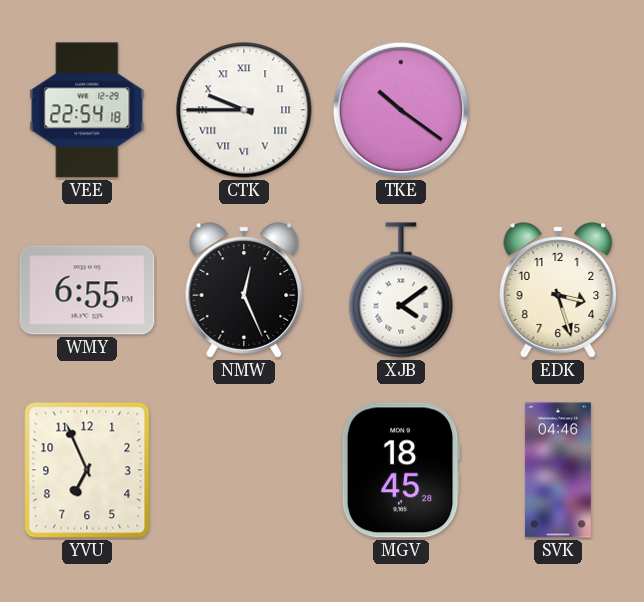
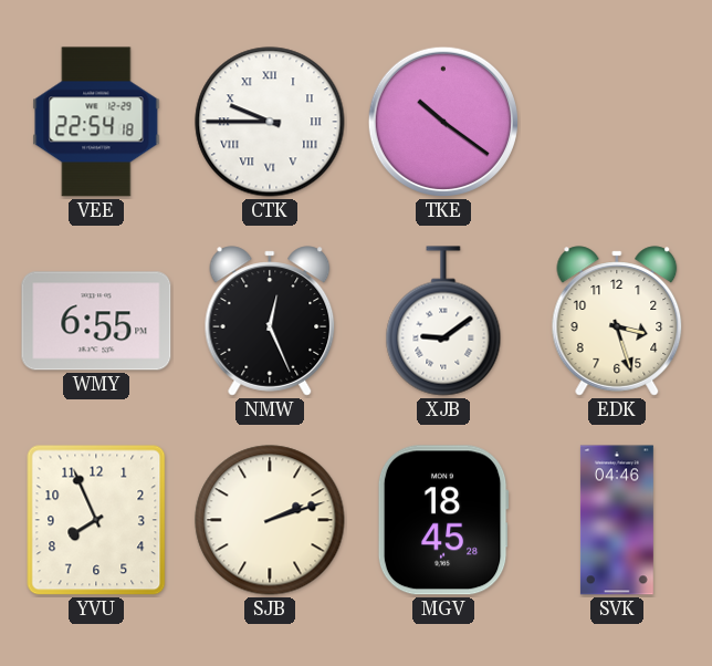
XJB: 4:09 -> 9:09
YVU: 6:56 -> 7:56
SJB: none -> 2:12
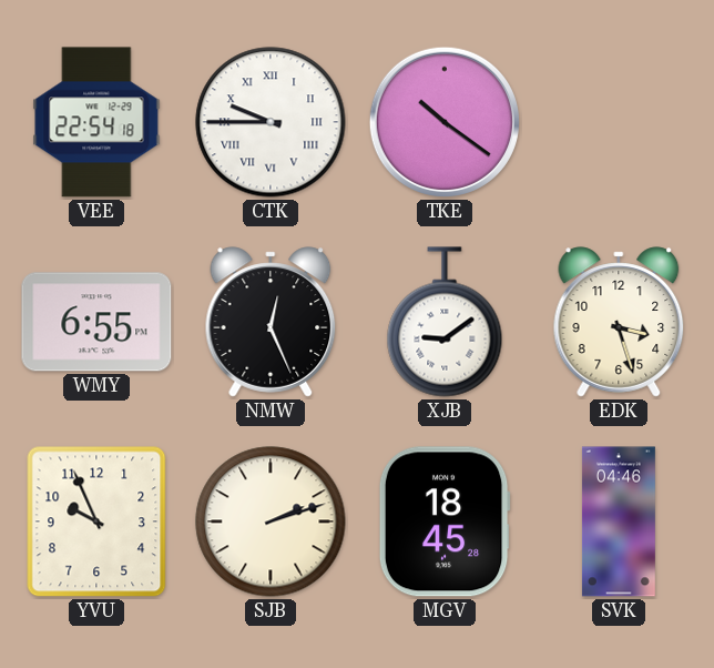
YVU: 7:56 -> 9:56
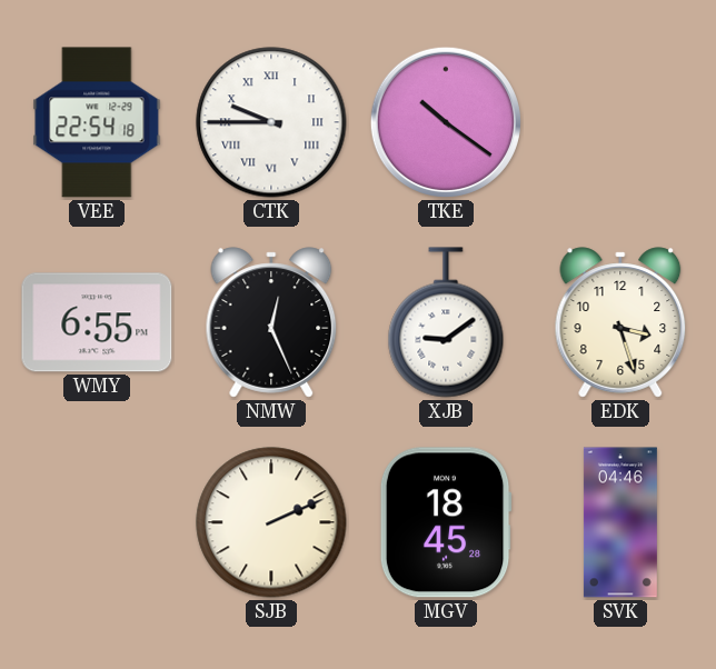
YVU: 9:56 -> none
SJB: 2:12 -> 2:11
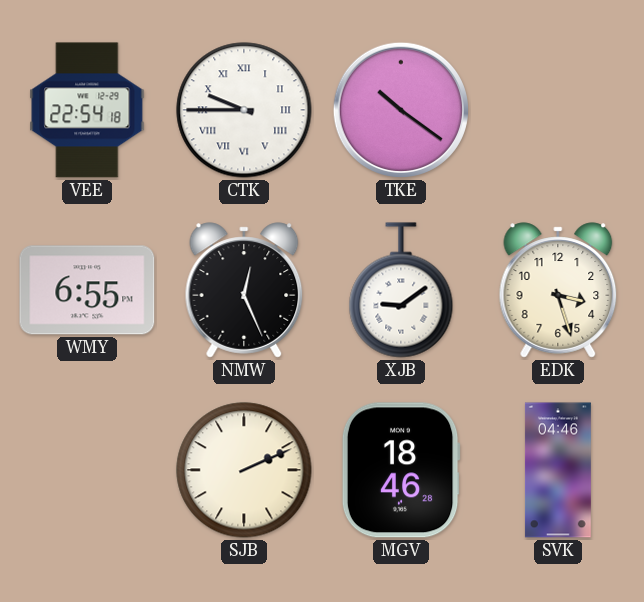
MGV: 18:45 -> 18:46
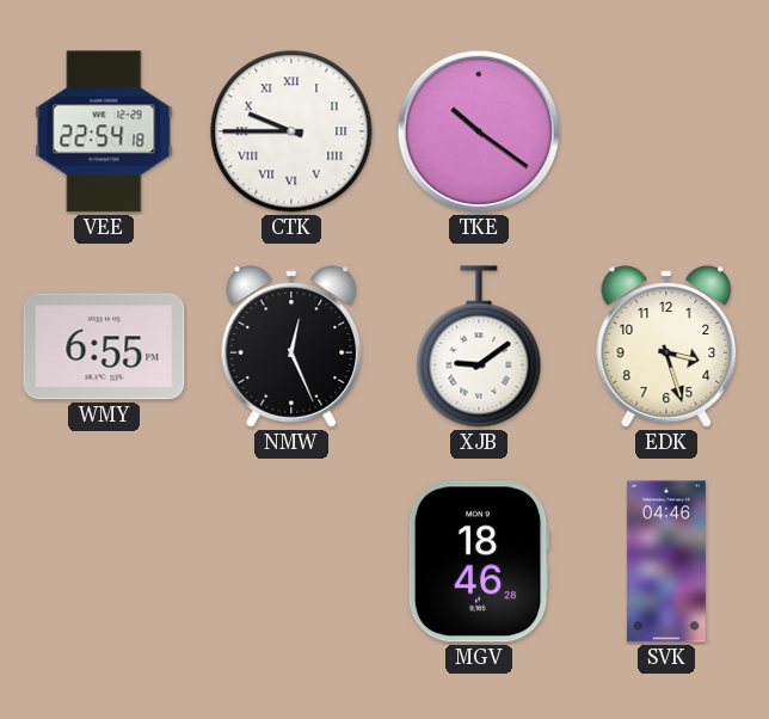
SJB: 2:11 -> none
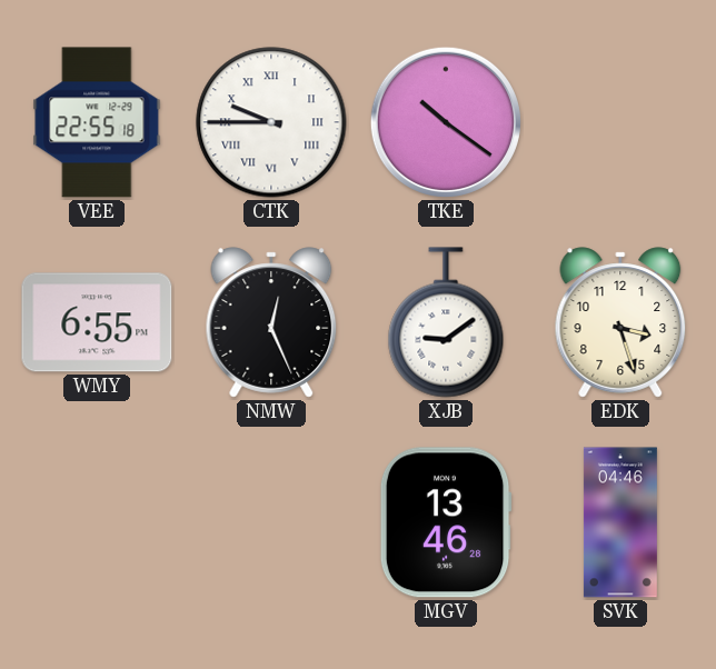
VEE: 22:54 -> 22:55
MGV: 18:46 -> 13:46
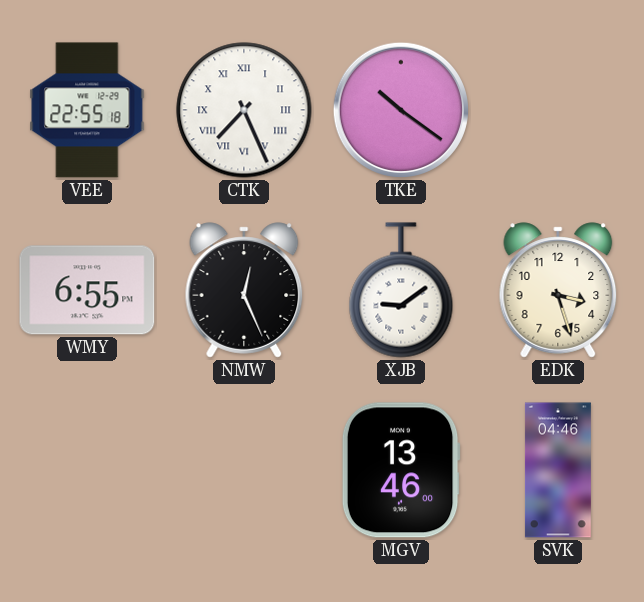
CTK: 9:45 -> 7:26
MGV: 13:46:28 -> 13:46:00
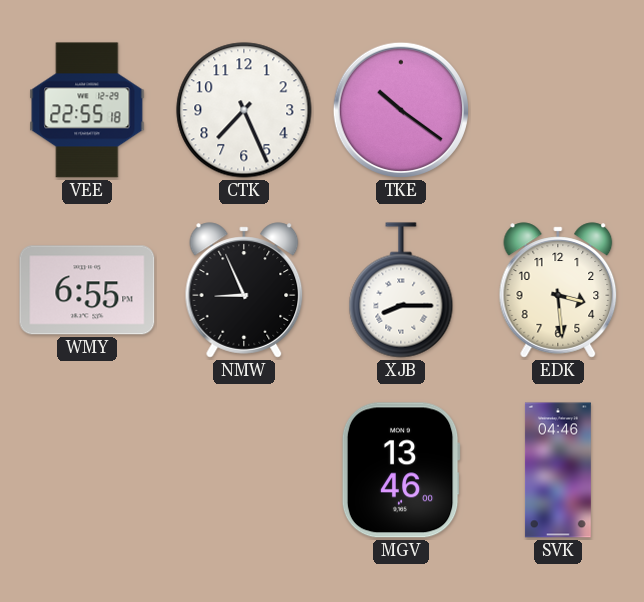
CTK numerals: Roman -> Arabic
NMW: 12:26 -> 8:56
XJB: 9:09 -> 8:15
EDK: 3:27 -> 3:29
